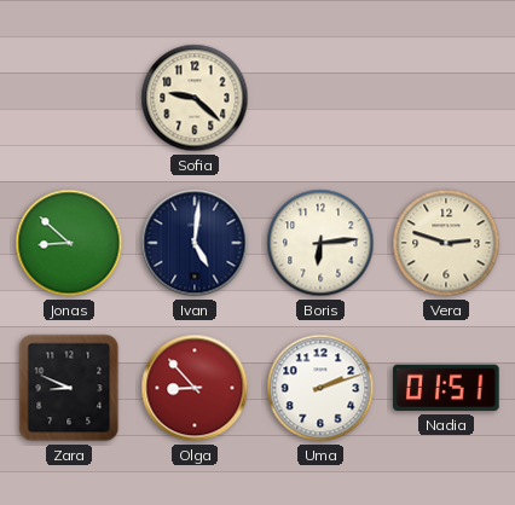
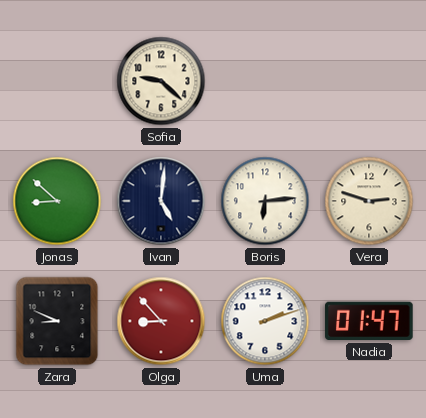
Nadia: 01:51 -> 01:47
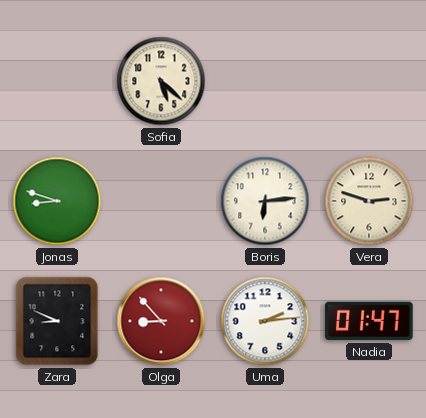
Sofia: 9:22 -> 5:22
Jonas: 8:52 -> 8:48
Ivan: 5:01 -> none
Uma: 2:12 -> 2:14
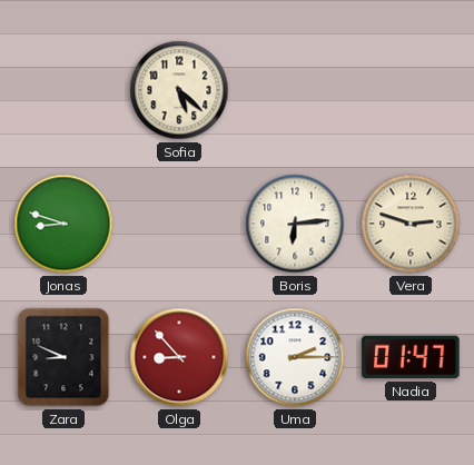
Uma: 2:14 -> 2:15
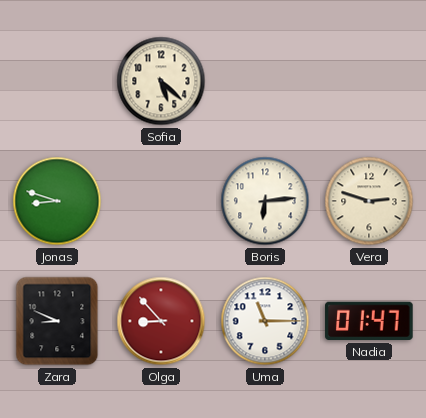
Uma: 2:15 -> 11:15
